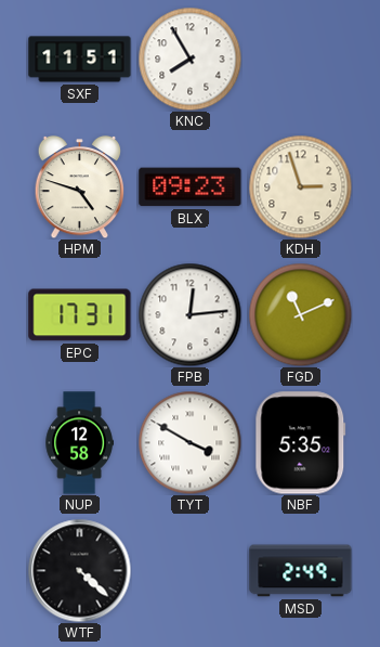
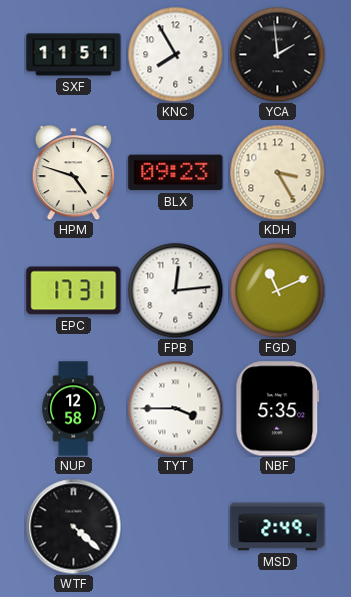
YCA: none -> 1:59
KDH: 2:57 -> 3:25
TYT: 3:50 -> 3:45
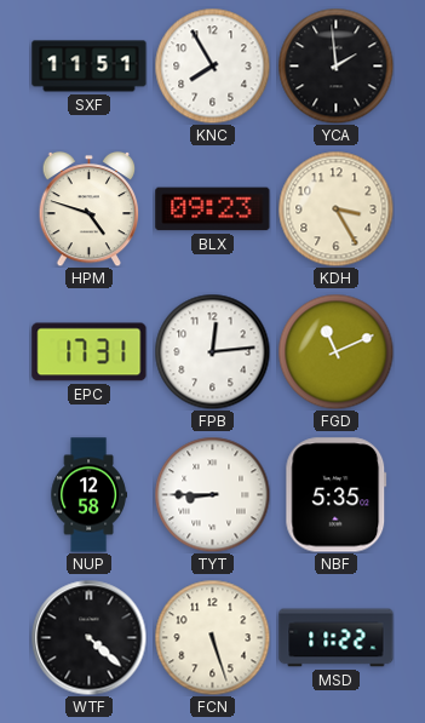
TYT: 3:45 -> 8:45
FCN: none -> 5:27
MSD: 2:49 -> 11:22
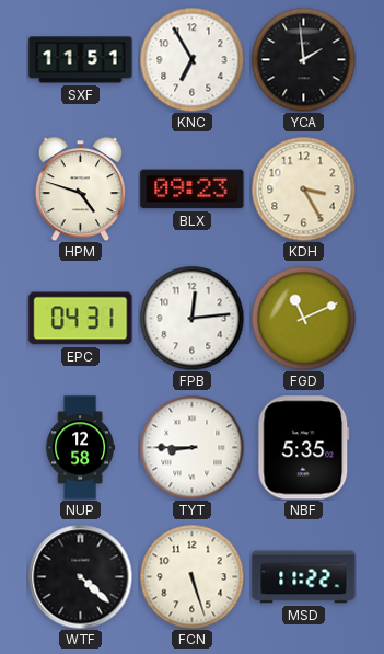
KNC: 7:55 -> 6:55
EPC: 17:31 -> 04:31
